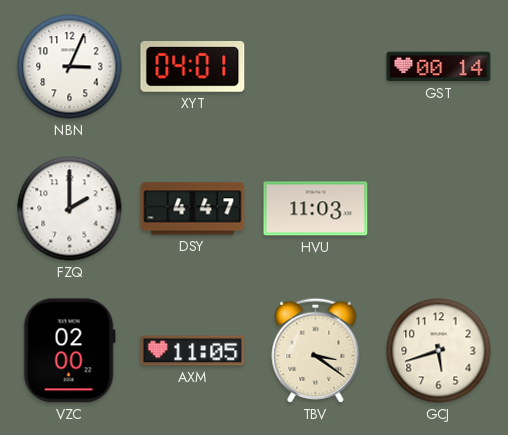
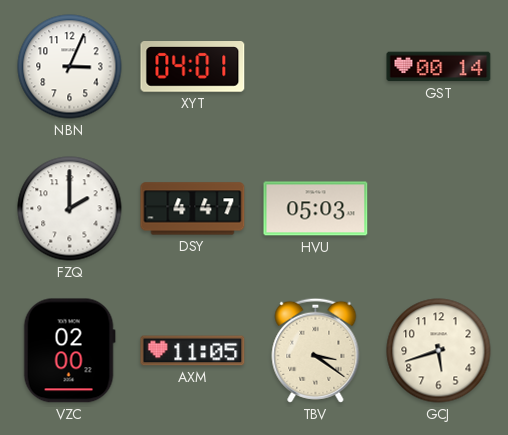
HVU: 11:03 -> 05:03
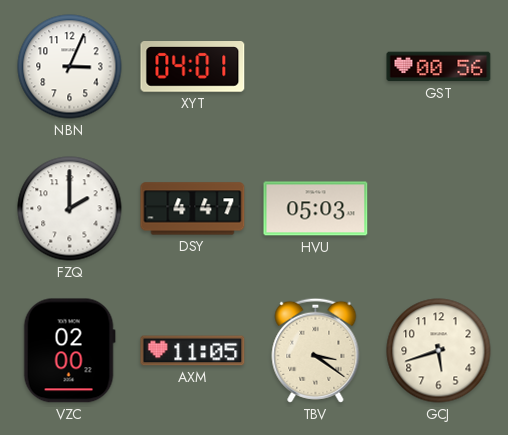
GST: 00:14 -> 00:56
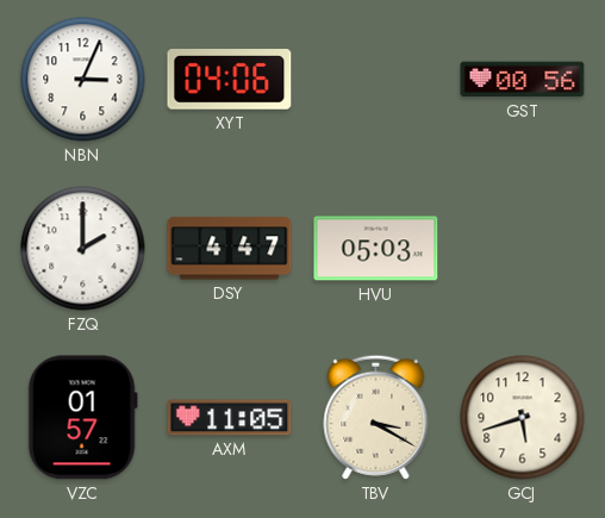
XYT: 04:01 -> 04:06
VZC: 02:00 -> 01:57
TBV: 3:21 -> 3:20
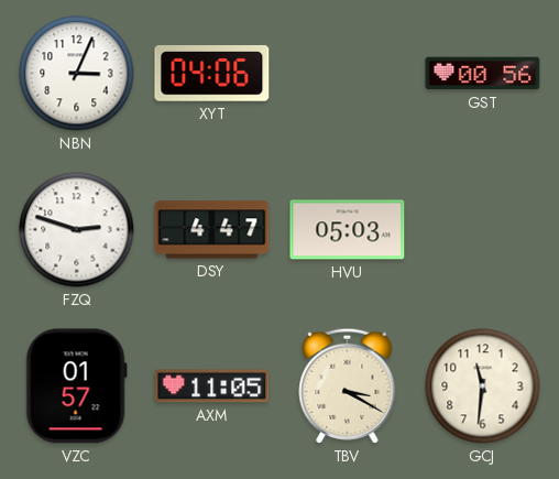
FZQ: 2:00 -> 2:48
GCJ: 5:42 -> 11:31
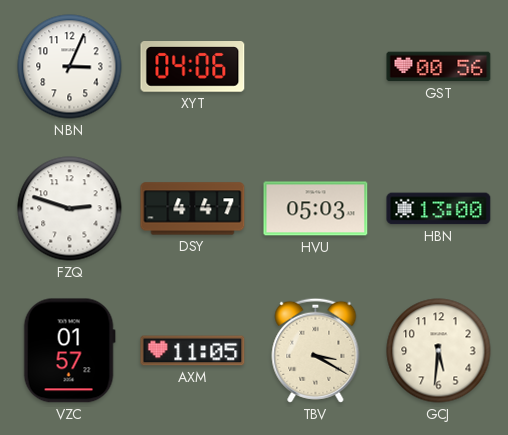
HBN: none -> 13:00
GCJ: 11:31 -> 5:31
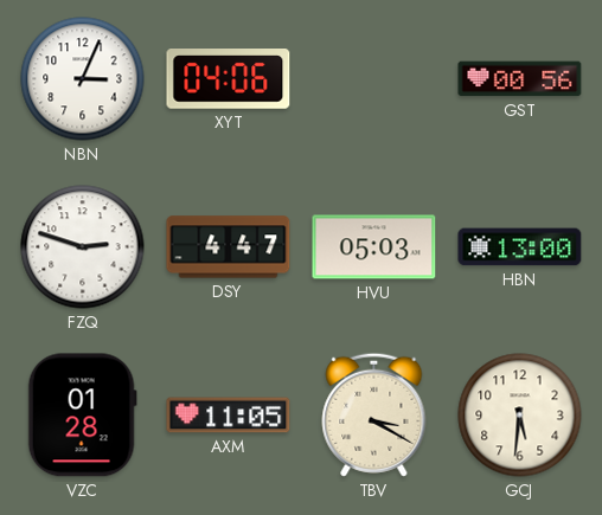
VZC: 01:57 -> 01:28
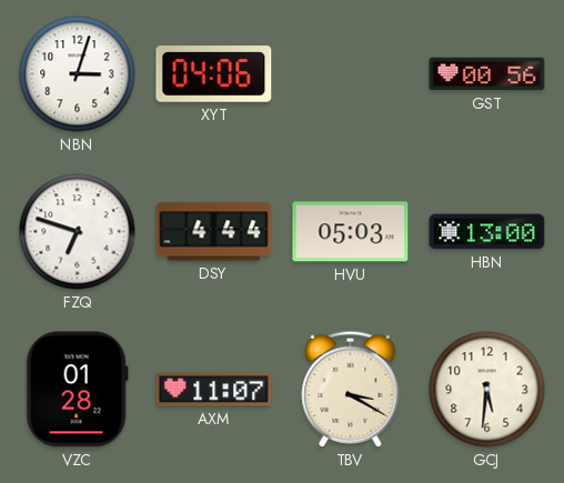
NBN: 3:04 -> 3:03
FZQ: 2:48 -> 6:48
DSY: 4:47 -> 4:44
AXM: 11:05 -> 11:07
